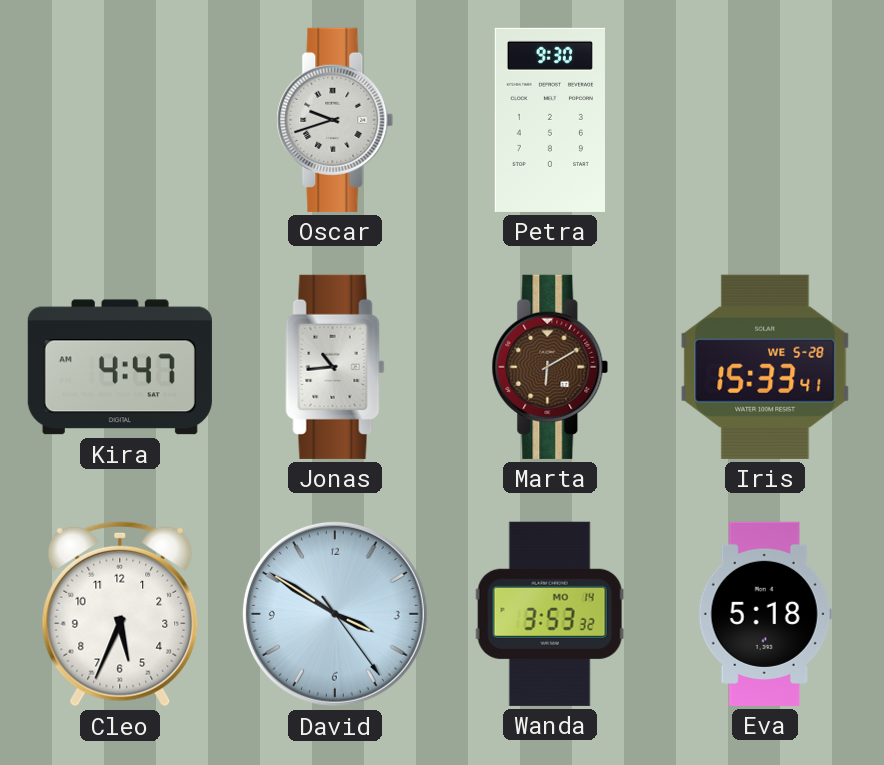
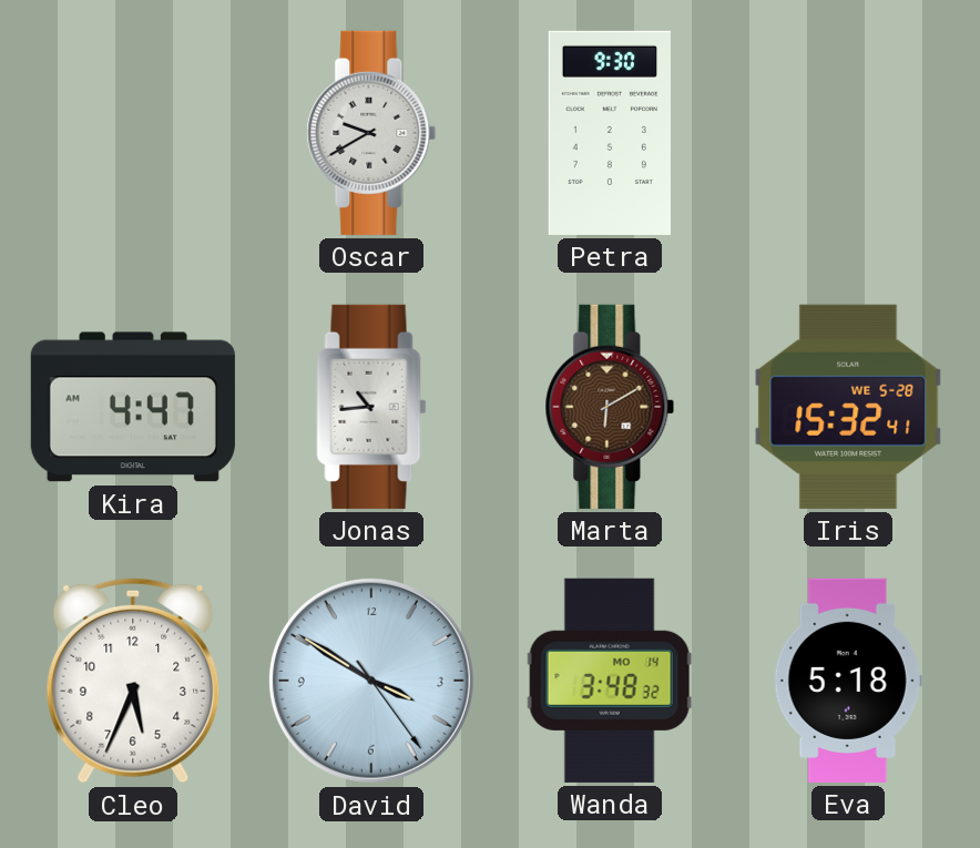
Oscar: 9:42 -> 9:40
Iris: 15:33 -> 15:32
Wanda: 3:53 -> 3:48
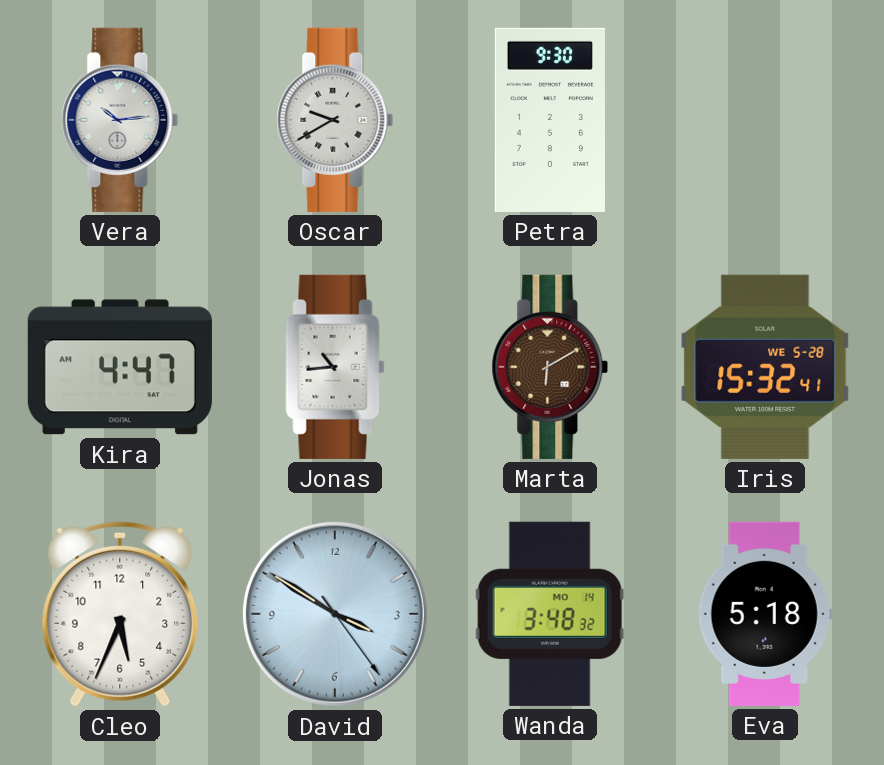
Vera: none -> 10:14
